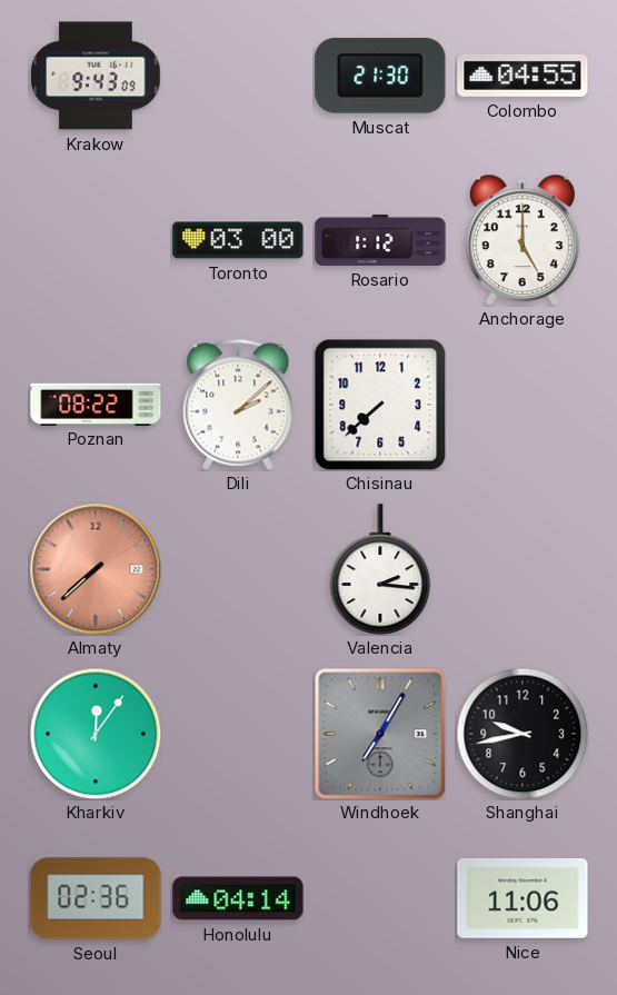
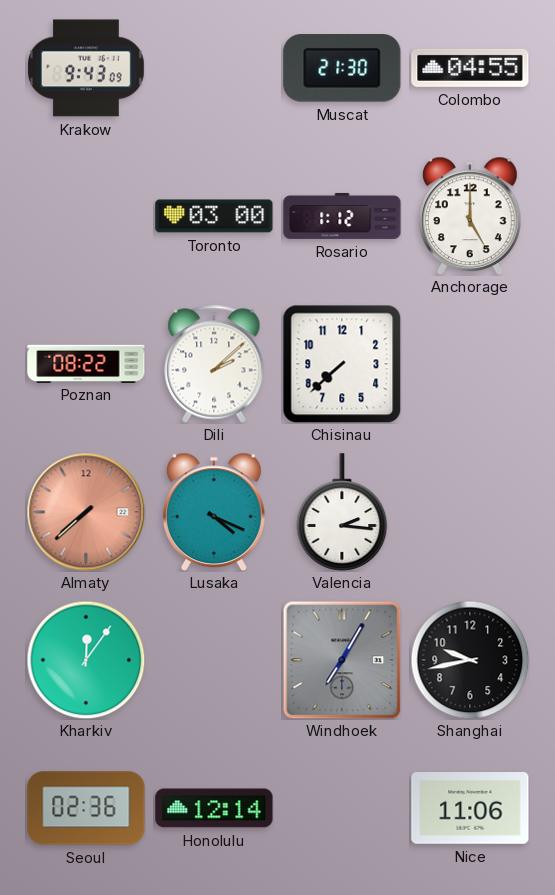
Lusaka: none -> 4:19
Honolulu: 04:14 -> 12:14
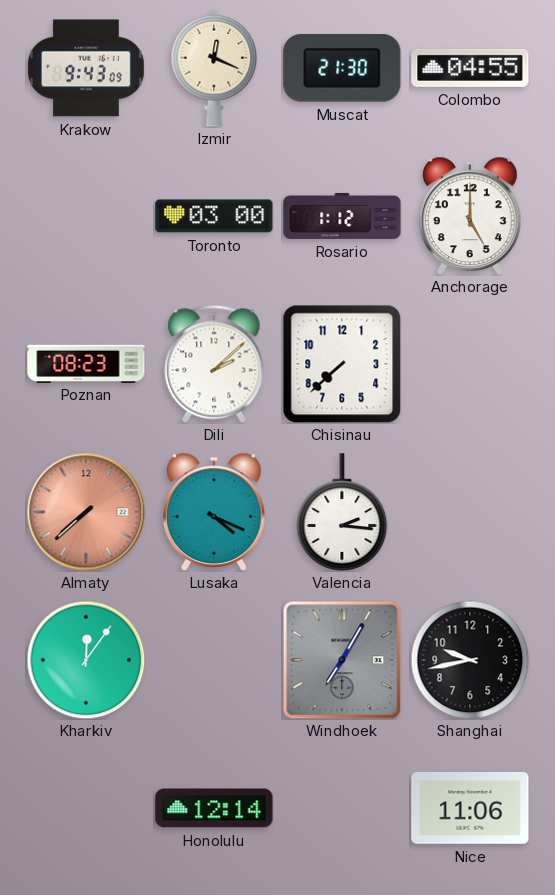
Izmir: none -> 12:19
Poznan: 08:22 -> 08:23
Seoul: 02:36 -> none
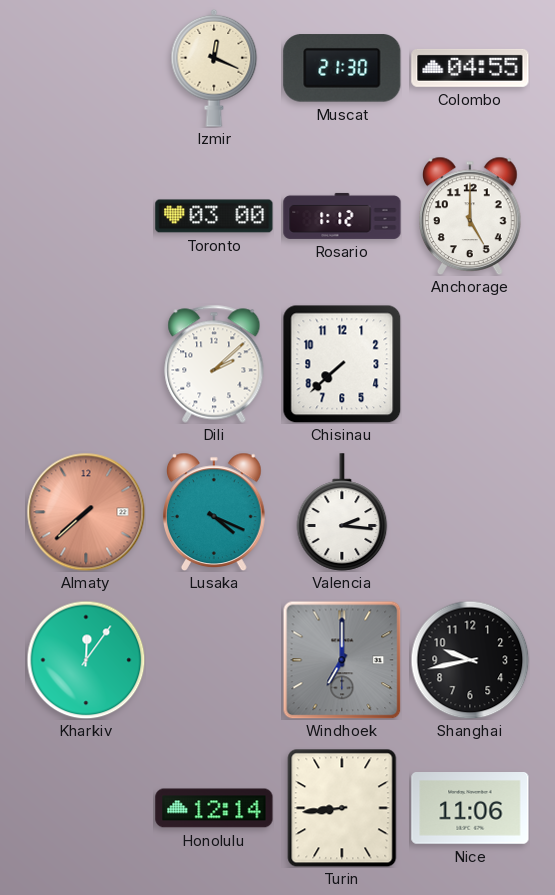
Krakow: 9:43 -> none
Poznan: 08:23 -> none
Windhoek: 7:05 -> 7:00
Turin: none -> 8:44
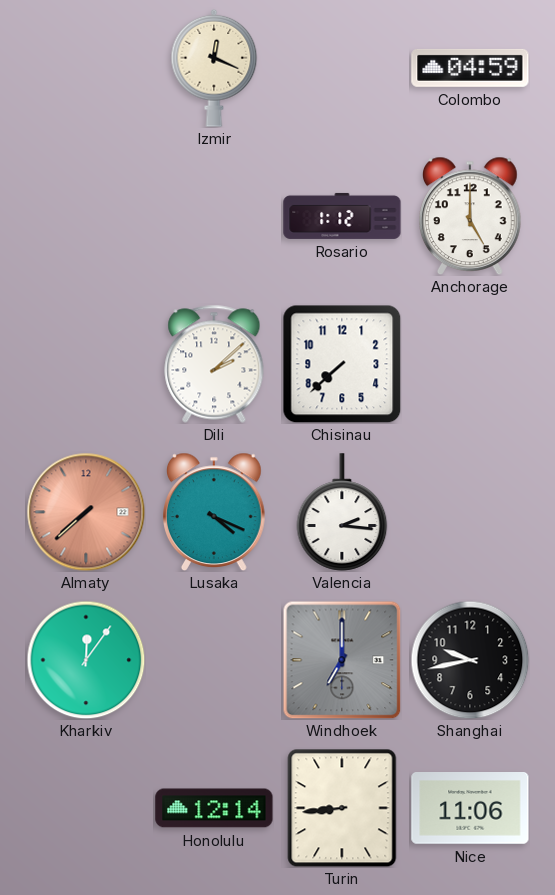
Muscat: 21:30 -> none
Colombo: 04:55 -> 04:59
Toronto: 03:00 -> none
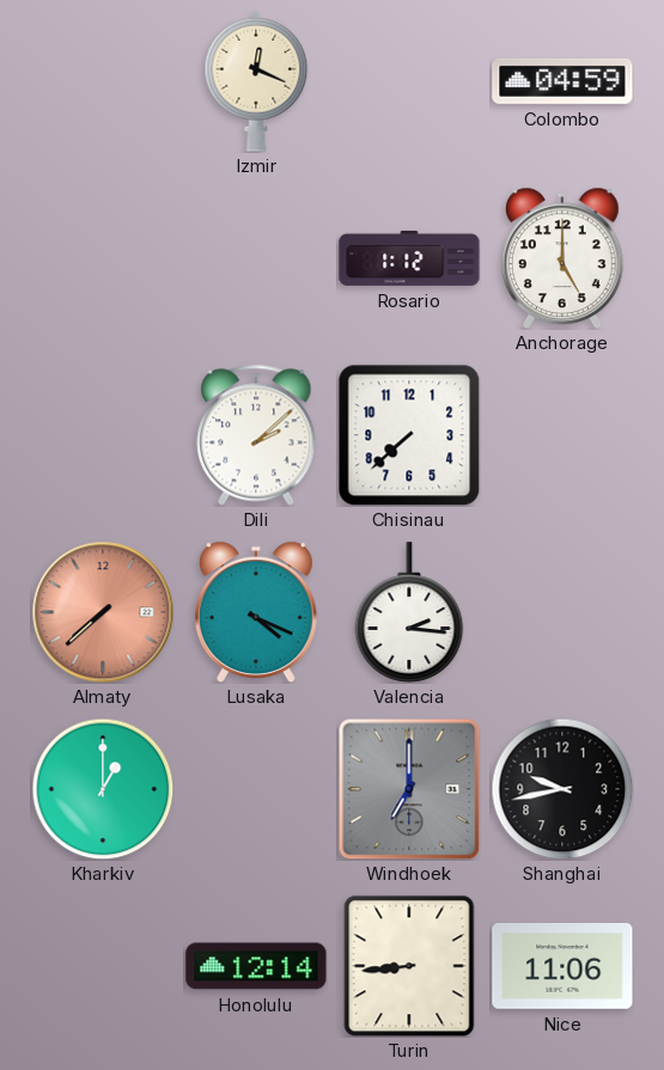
Kharkiv: 12:06 -> 1:00
